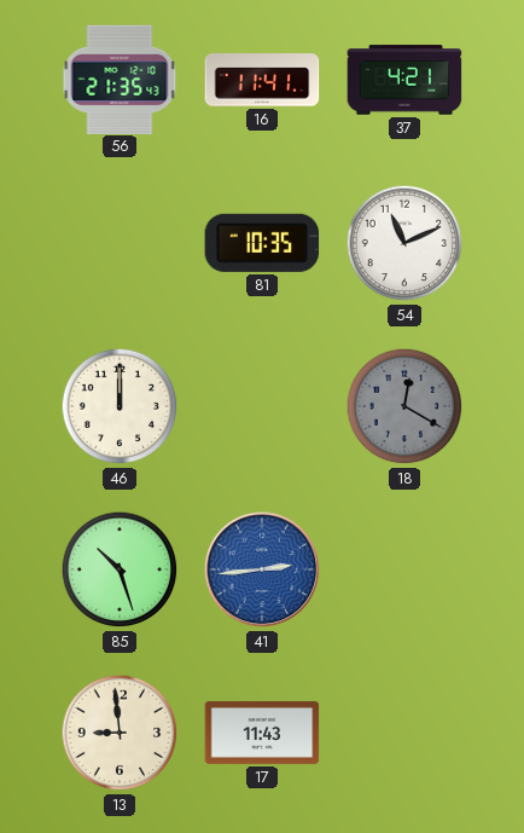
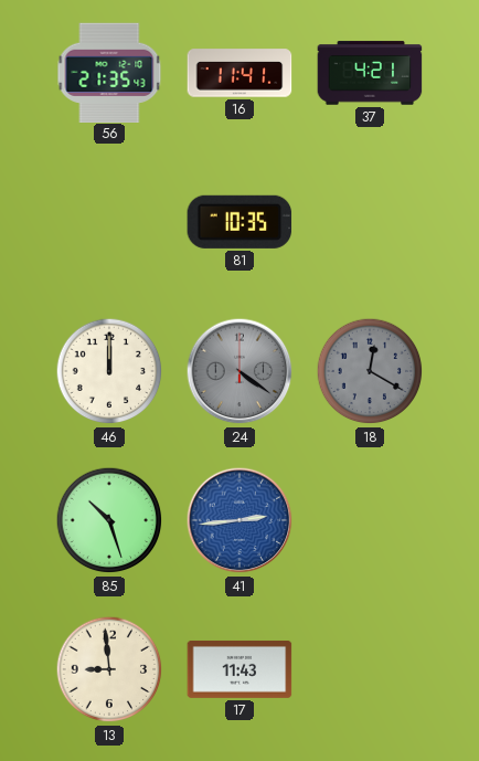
54: 11:11 -> none
24: none -> 4:21
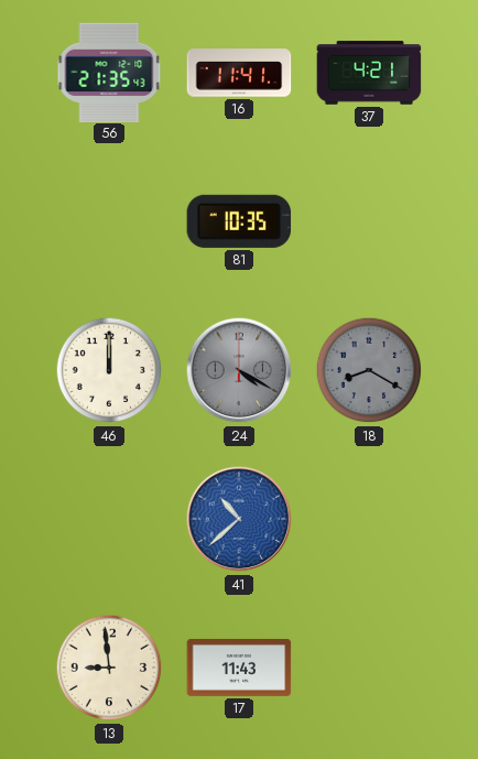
24: 4:21 -> 4:20
18: 12:20 -> 8:20
85: 10:27 -> none
41: 2:44 -> 10:38
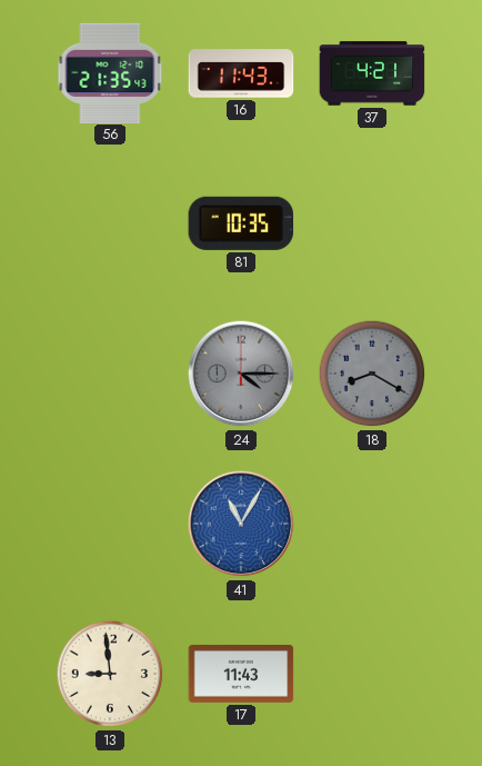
16: 11:41 -> 11:43
46: 12:00 -> none
24: 4:20 -> 4:15
41: 10:38 -> 11:05
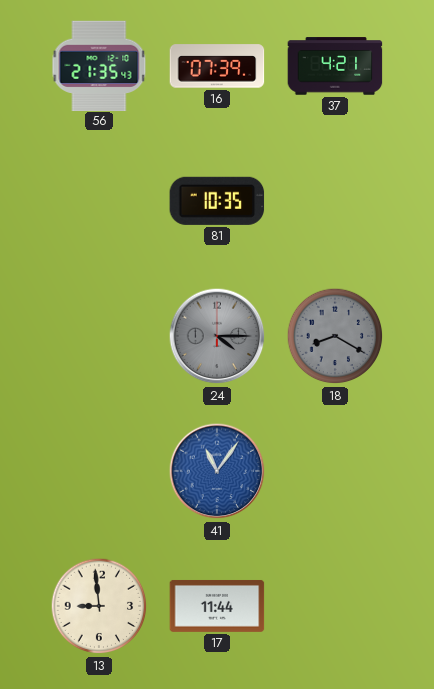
16: 11:43 -> 07:39
41: 11:05 -> 11:06
17: 11:43 -> 11:44
